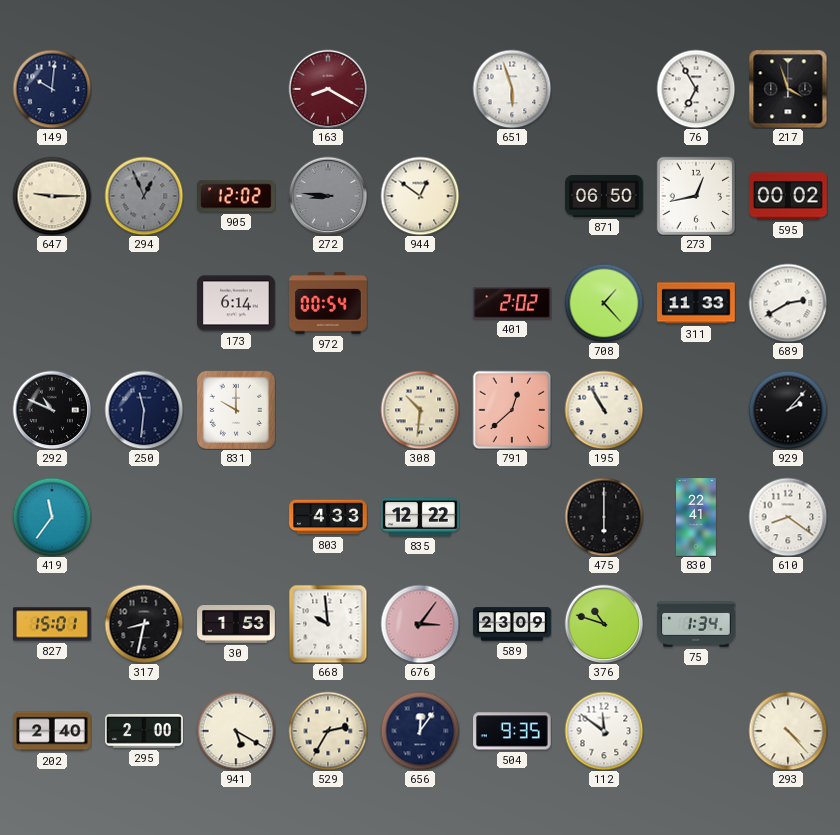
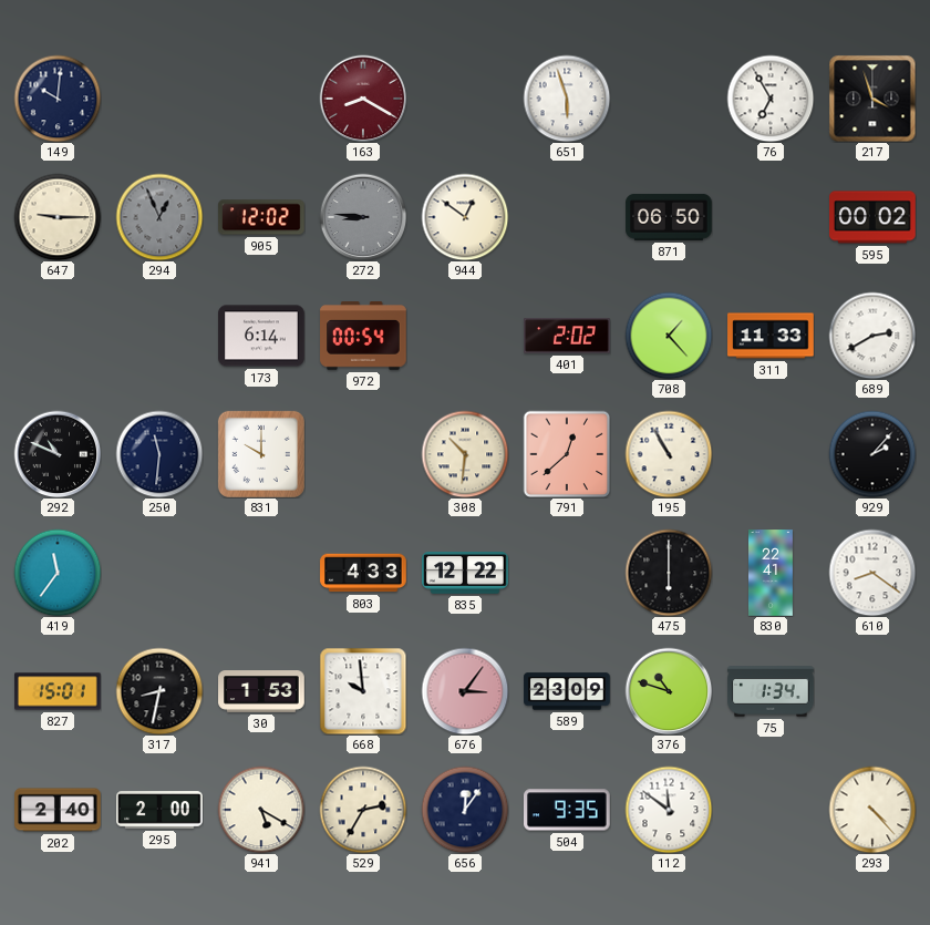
273: 12:43 -> none
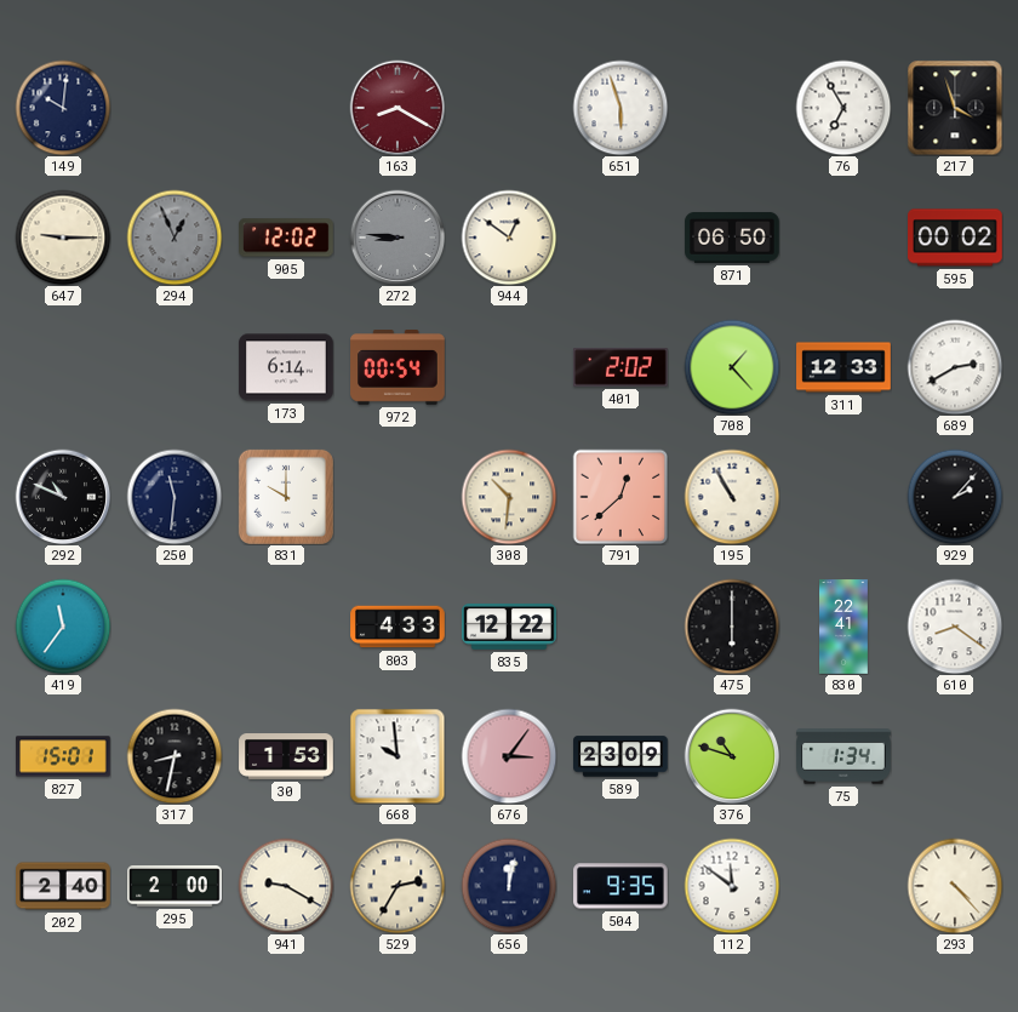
311: 11:33 -> 12:33
941: 5:20 -> 9:20
656: 12:06 -> 12:02
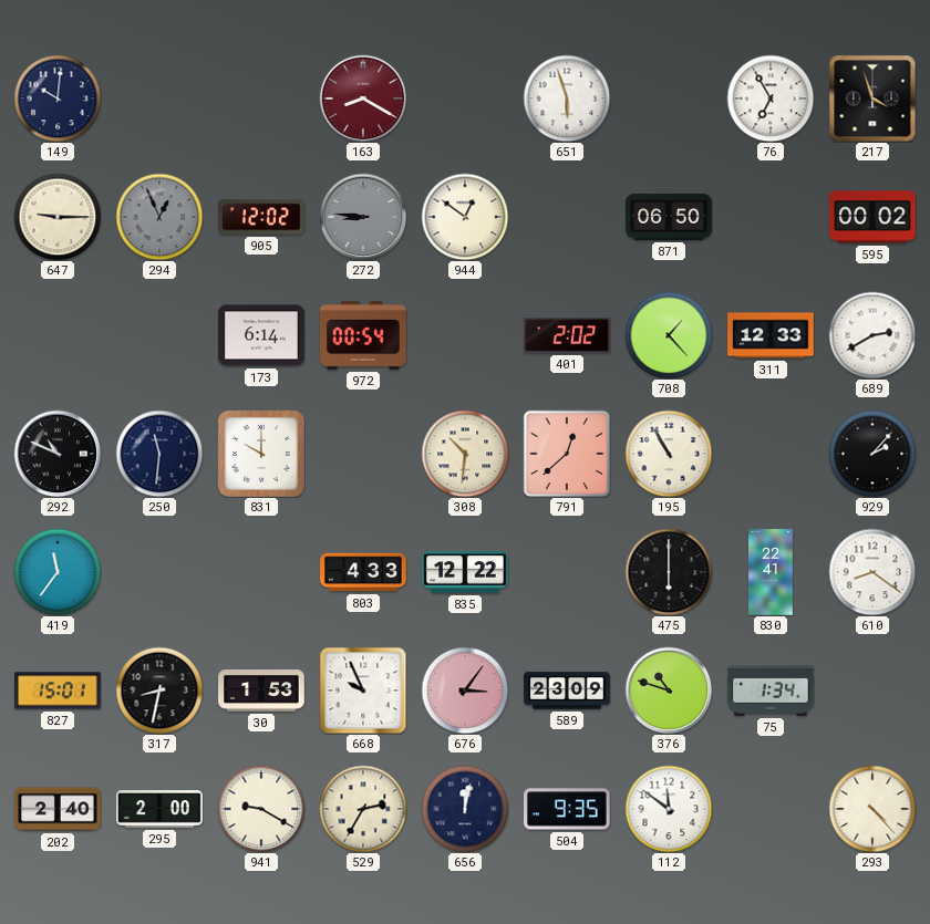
668: 9:59 -> 9:56
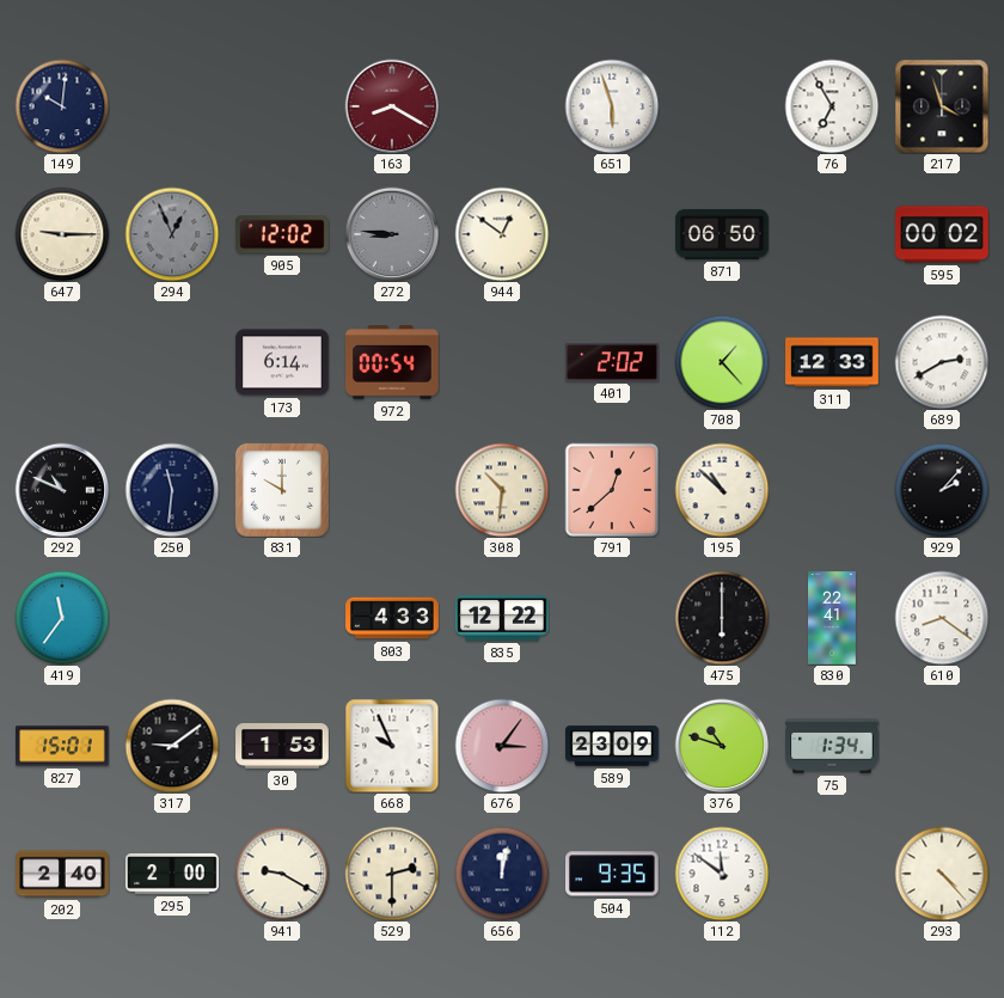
195: 10:55 -> 10:52
317: 8:32 -> 9:09
529: 2:35 -> 2:30
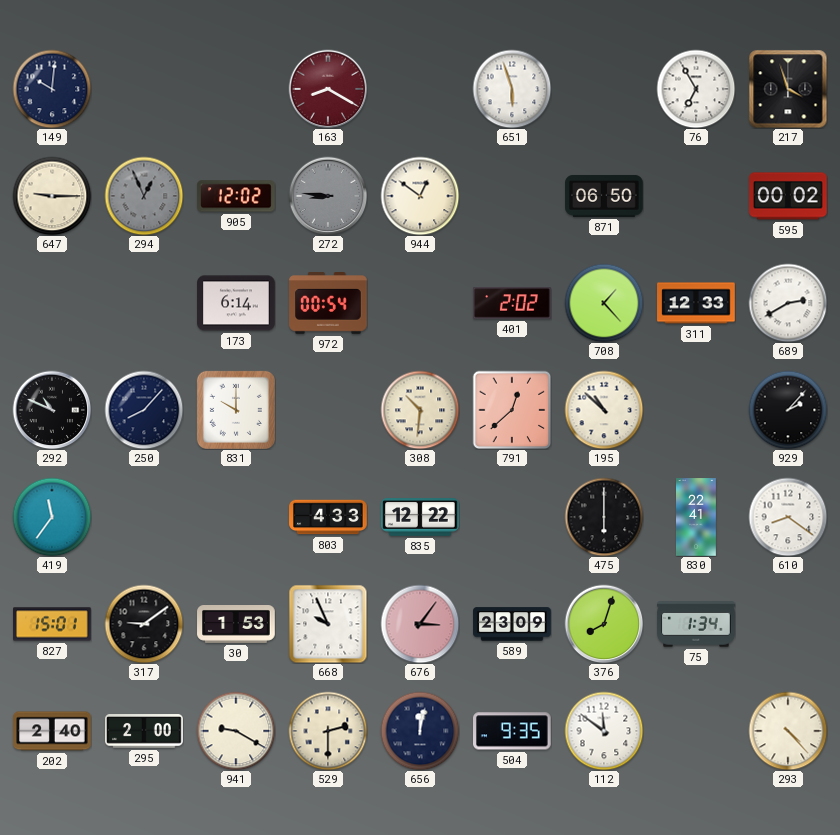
250: 11:31 -> 8:07
376: 10:48 -> 8:03
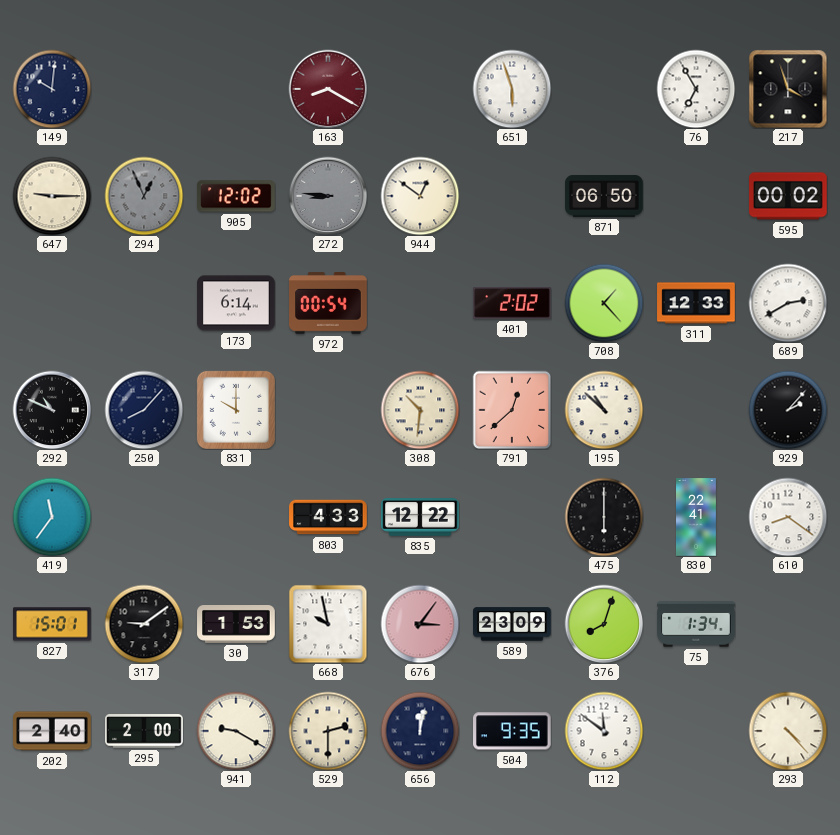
668: 9:56 -> 9:58
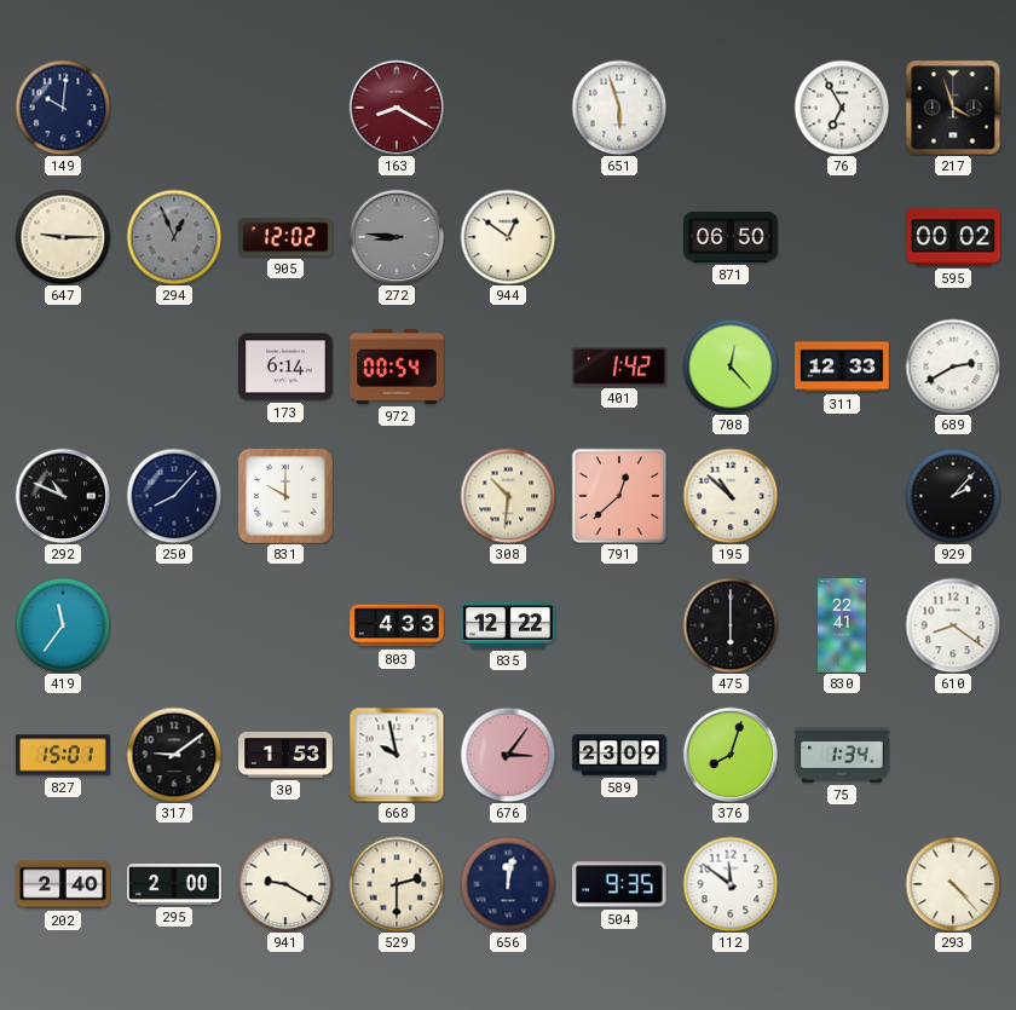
401: 2:02 -> 1:42
708: 1:23 -> 12:23
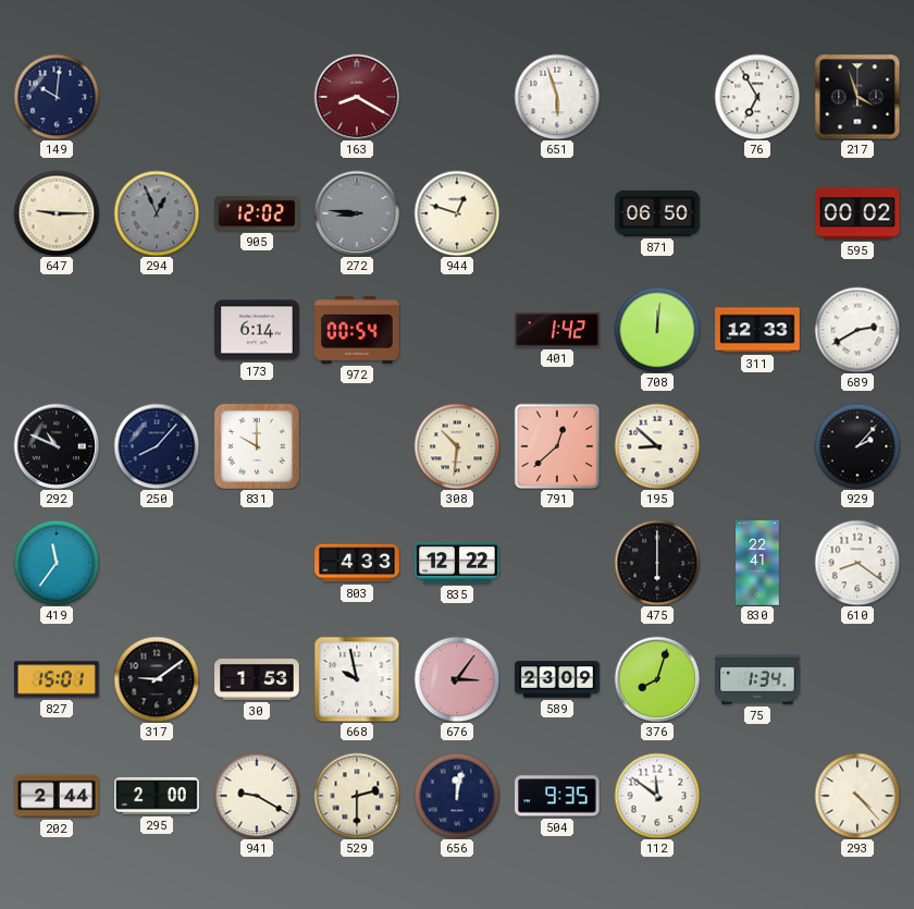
944: 12:51 -> 12:48
708: 12:23 -> 12:01
195: 10:52 -> 8:52
202: 2:40 -> 2:44
